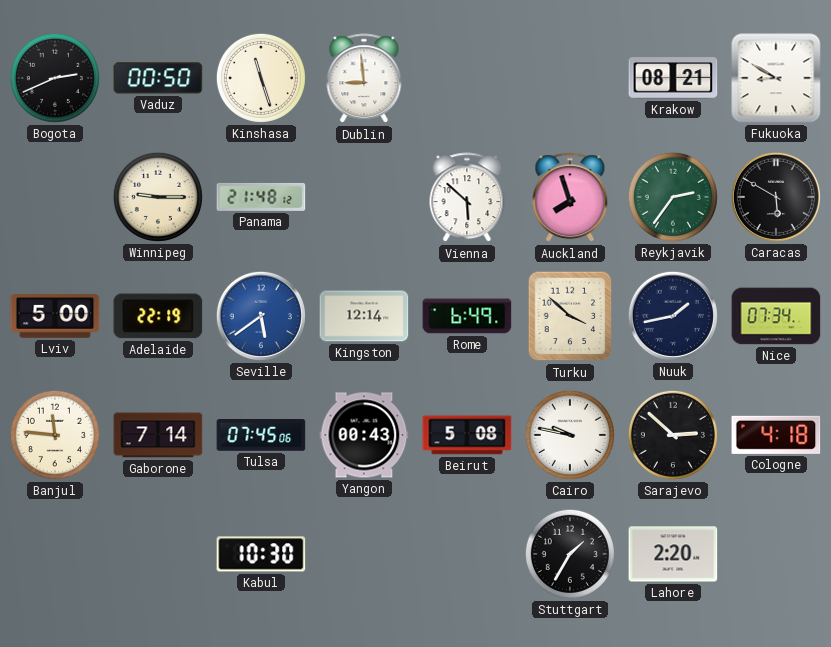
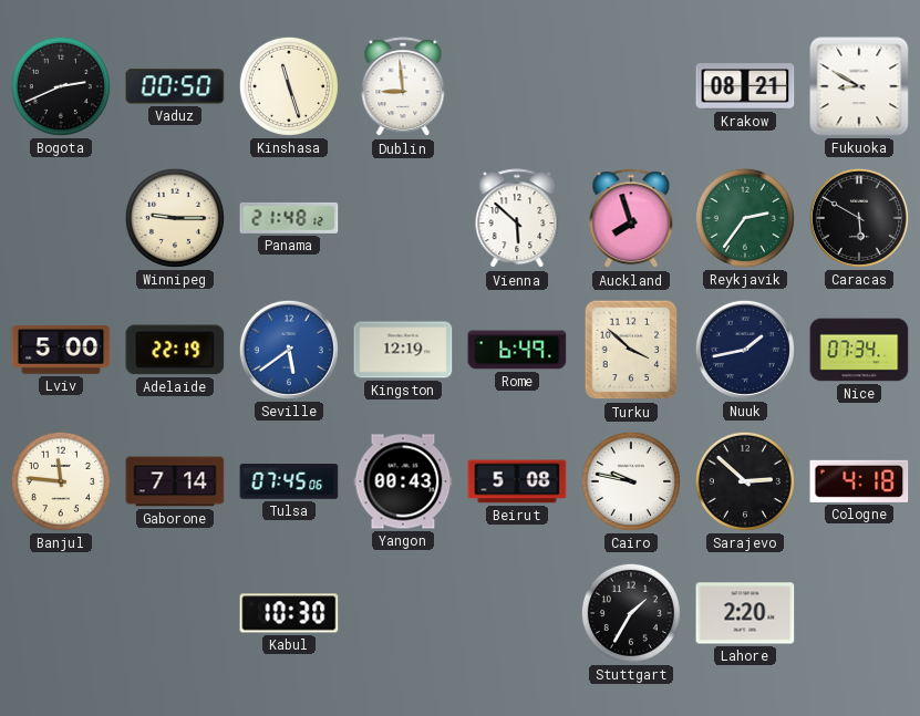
Kingston: 12:14 -> 12:19
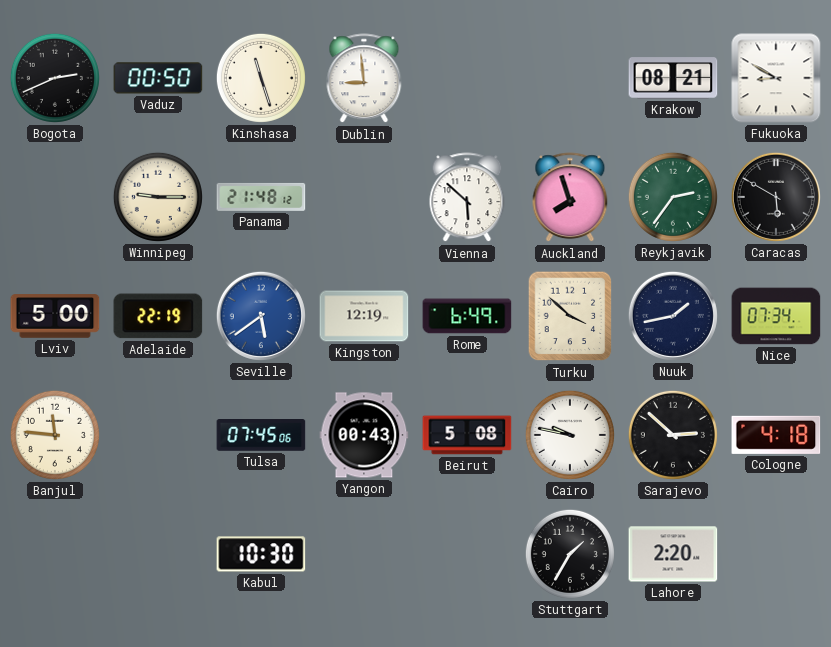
Gaborone: 7:14 -> none
